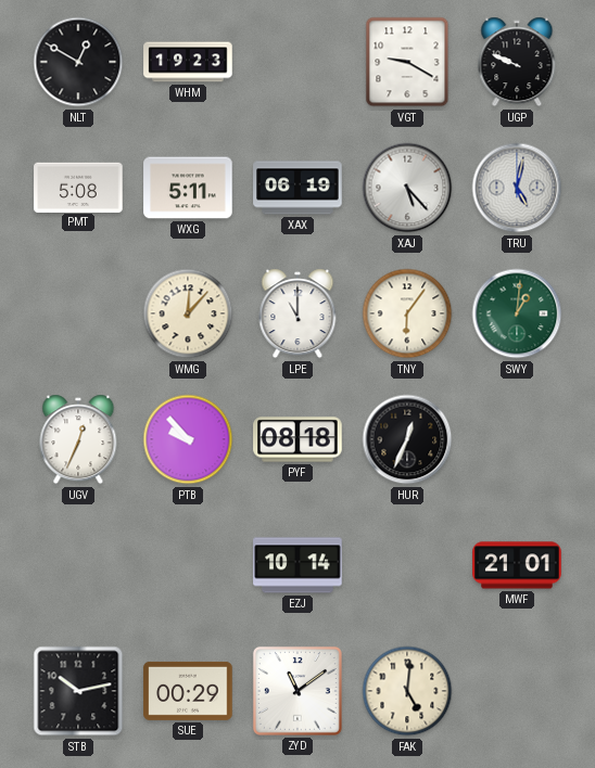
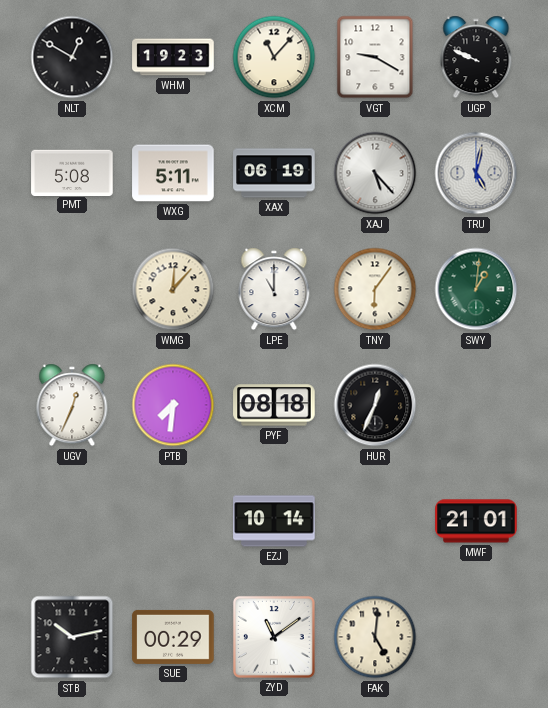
XCM: none -> 11:07
PTB: 9:53 -> 7:31
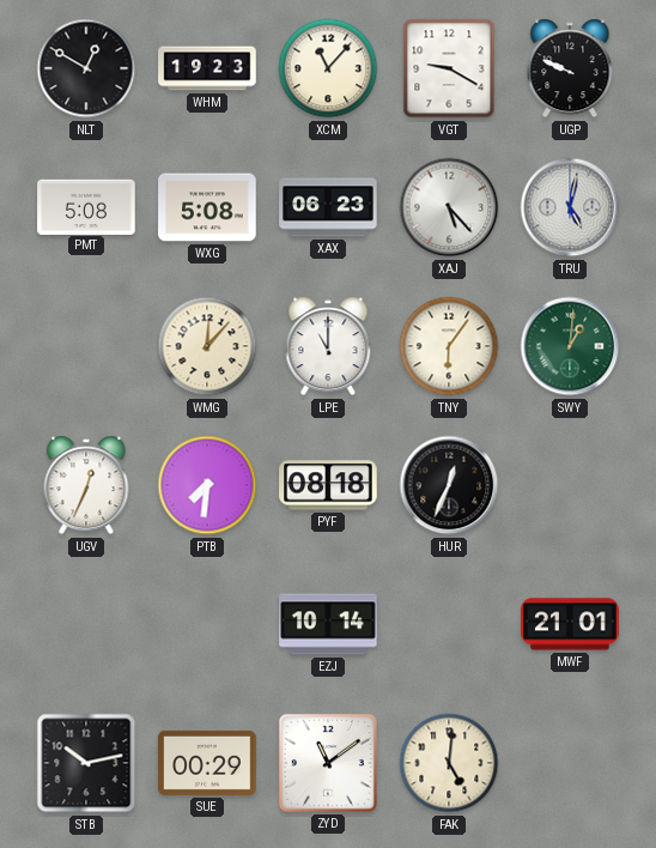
WXG: 5:11 -> 5:08
XAX: 06:19 -> 06:23
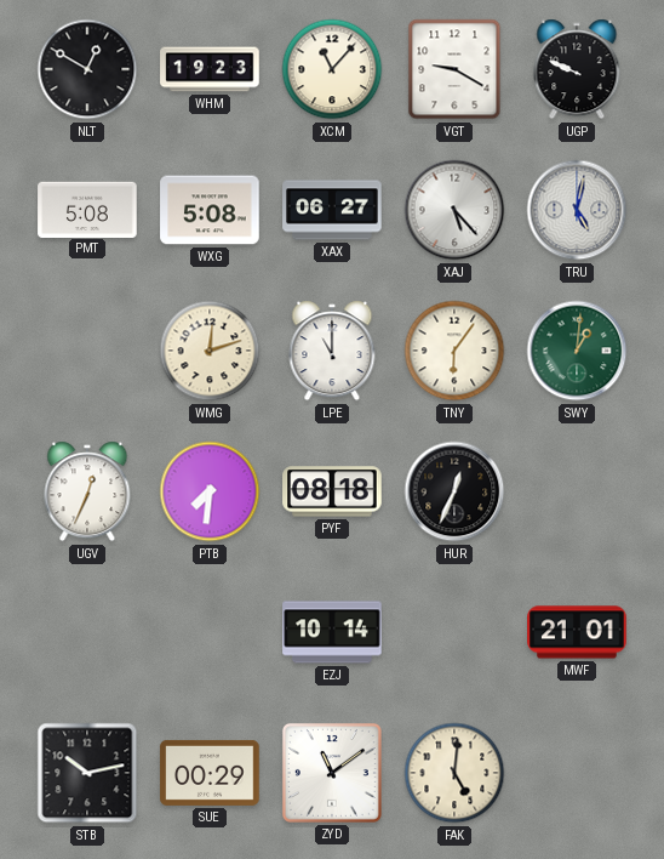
XAX: 06:23 -> 06:27
WMG: 12:07 -> 12:12
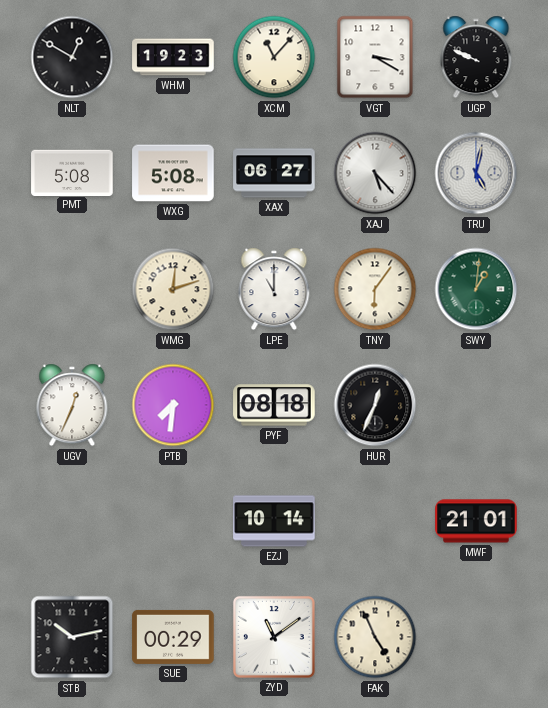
VGT: 9:20 -> 3:20
FAK: 5:01 -> 4:56
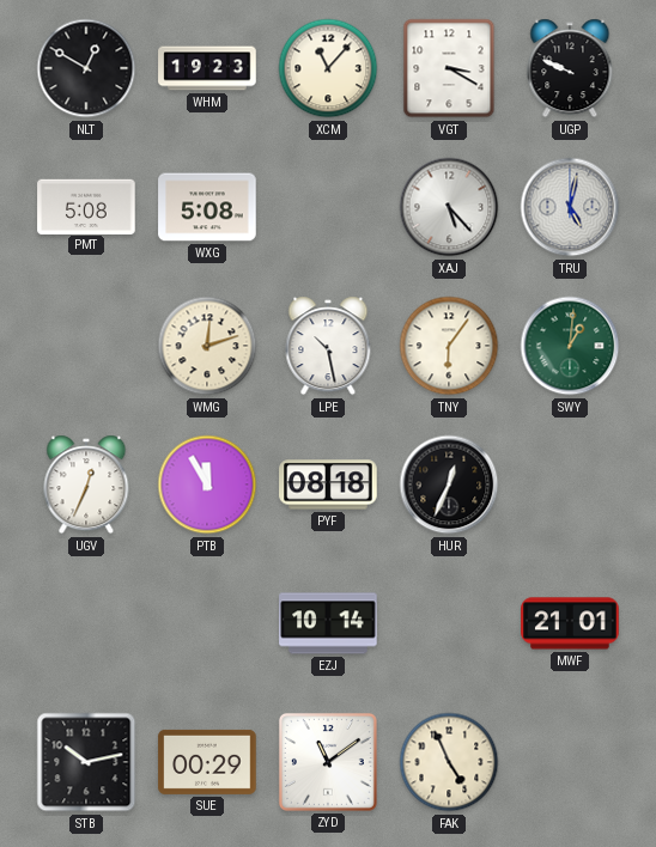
XAX: 06:27 -> none
LPE: 11:00 -> 10:28
PTB: 7:31 -> 11:55
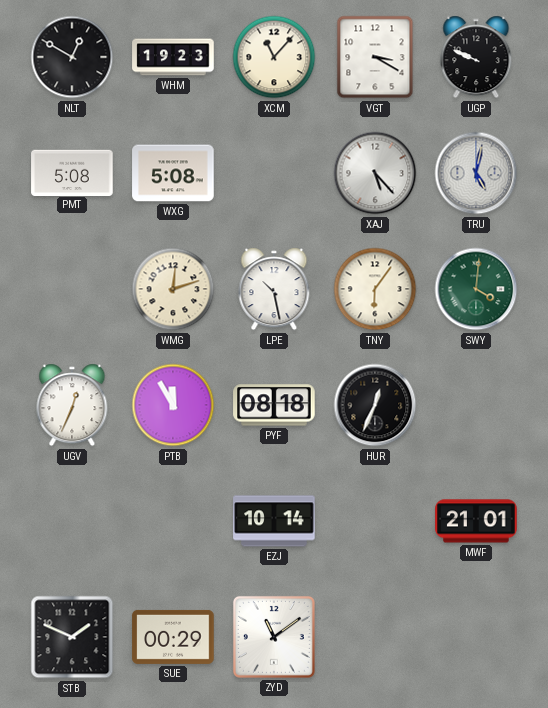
SWY: 1:01 -> 4:01
STB: 10:13 -> 1:49
FAK: 4:56 -> none
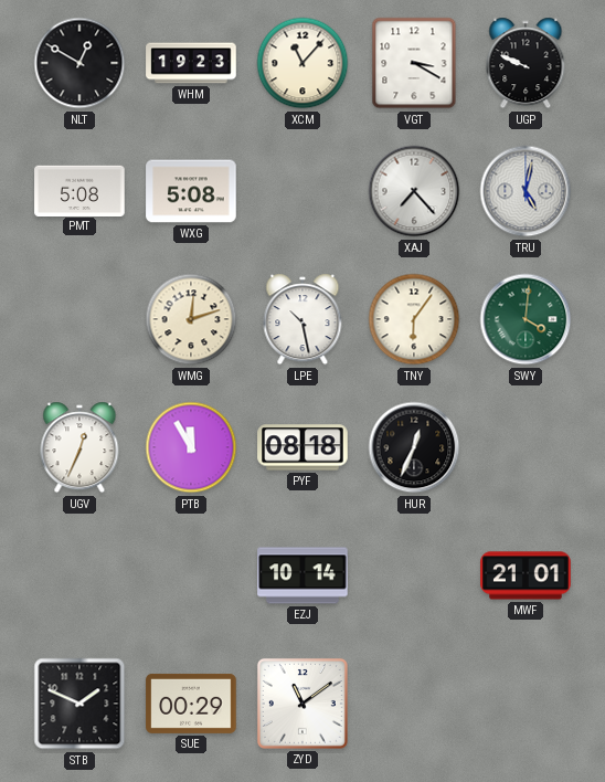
XAJ: 5:23 -> 7:23
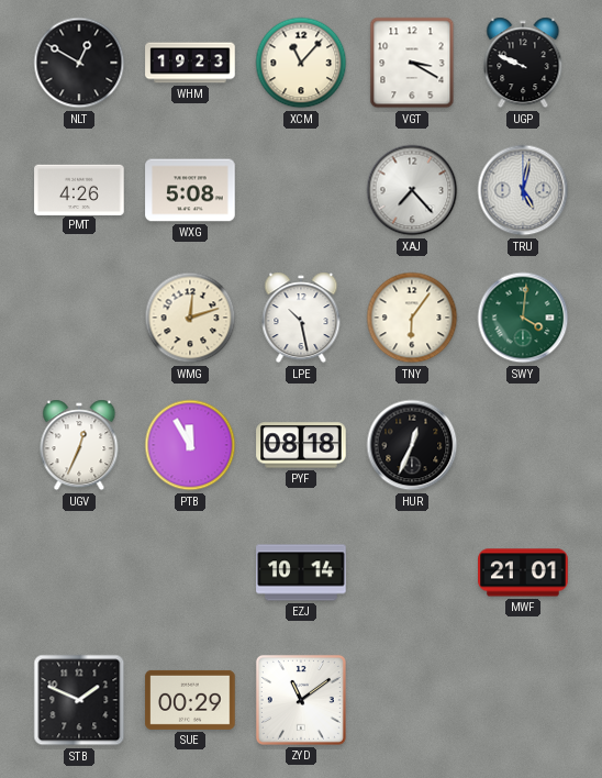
PMT: 5:08 -> 4:26
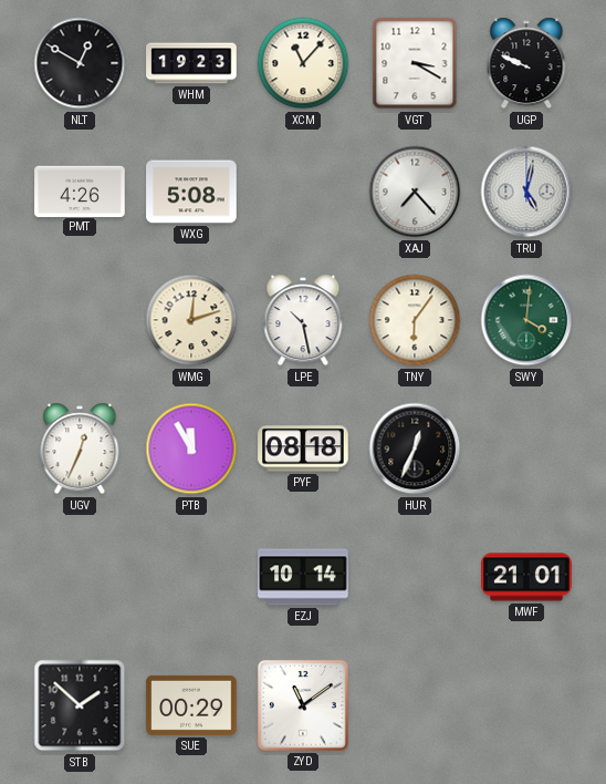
STB: 1:49 -> 1:52
